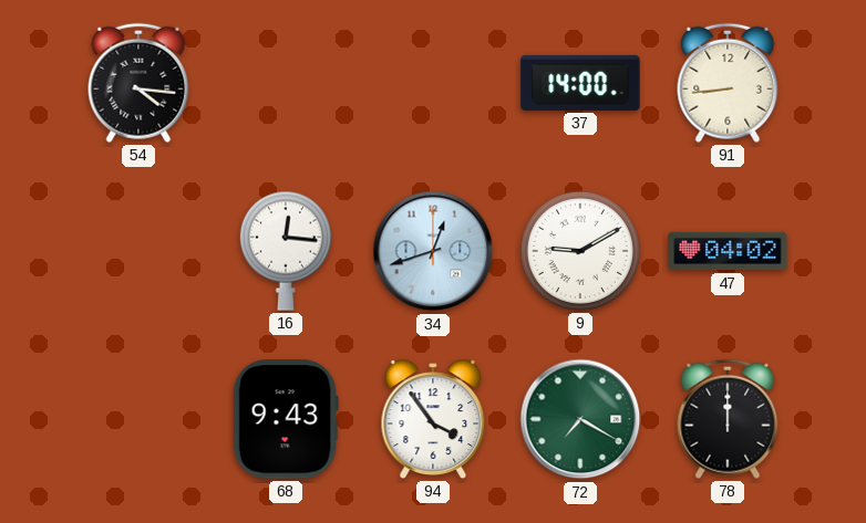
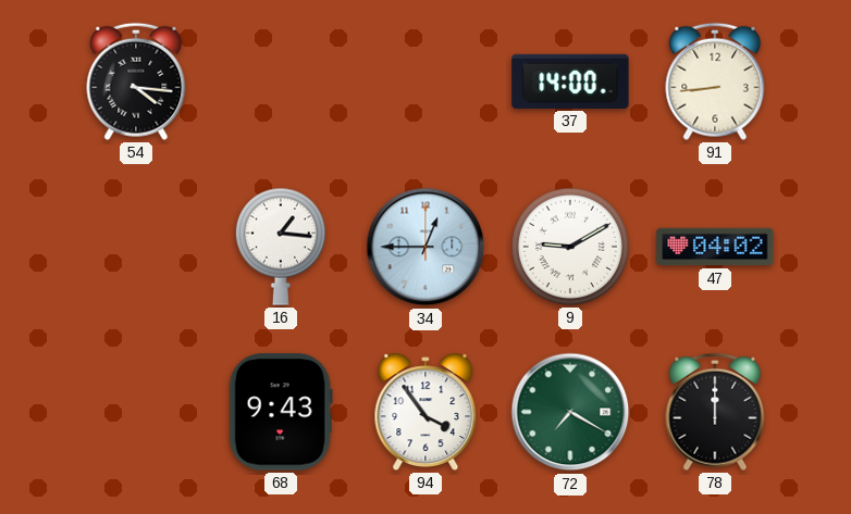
16: 12:16 -> 1:16
34: 12:42 -> 12:45
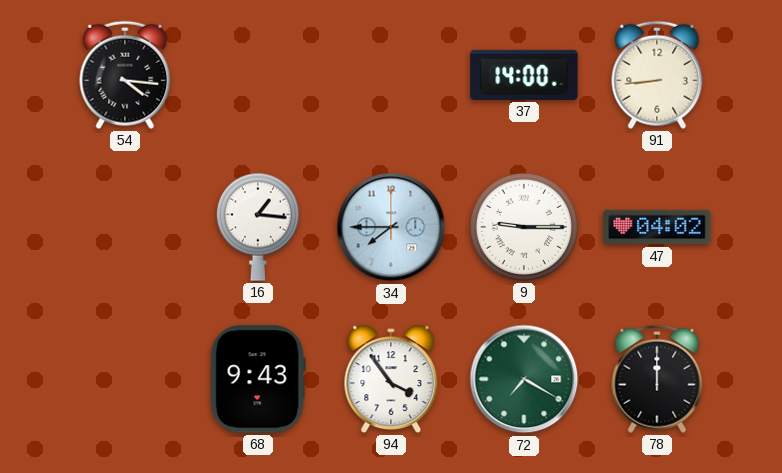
34: 12:45 -> 7:45
9: 9:10 -> 9:15
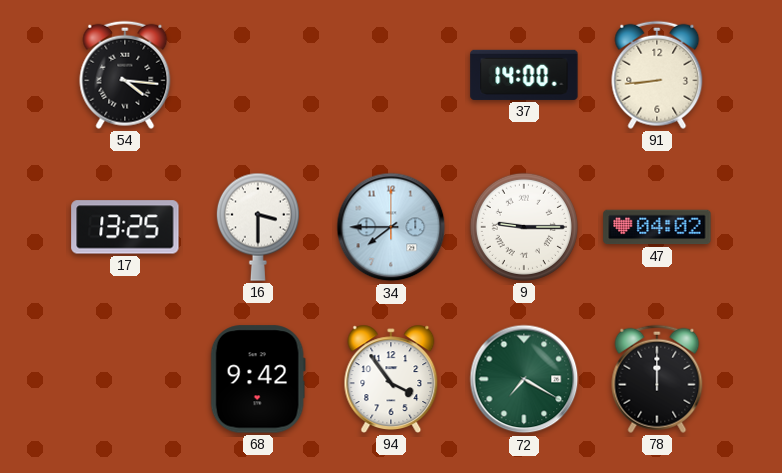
17: none -> 13:25
16: 1:16 -> 3:30
68: 9:43 -> 9:42
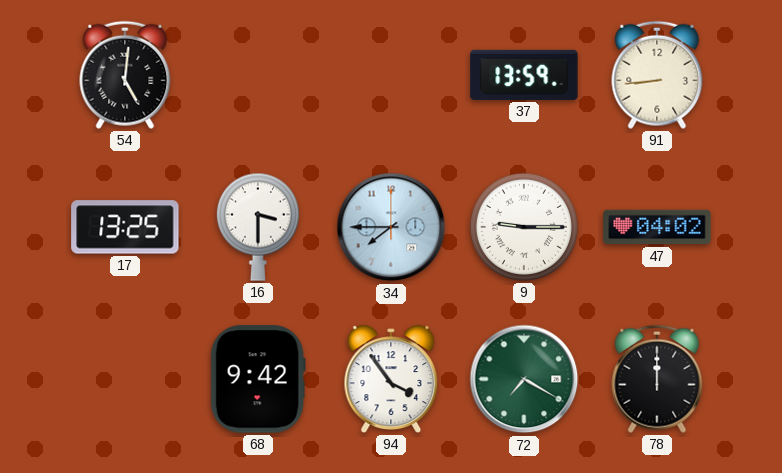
54: 4:16 -> 5:01
37: 14:00 -> 13:59
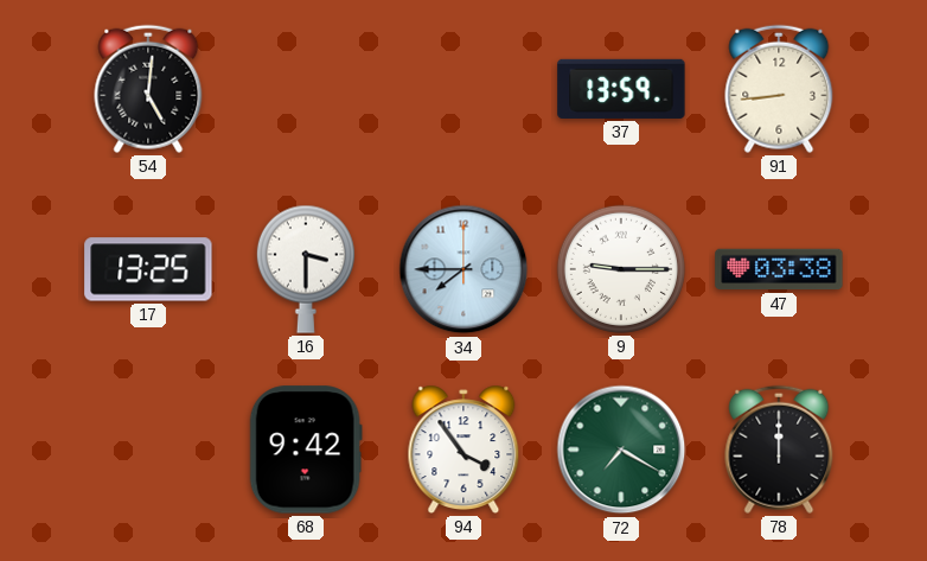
47: 04:02 -> 03:38
